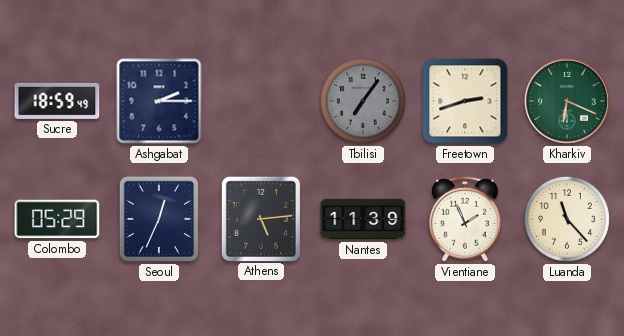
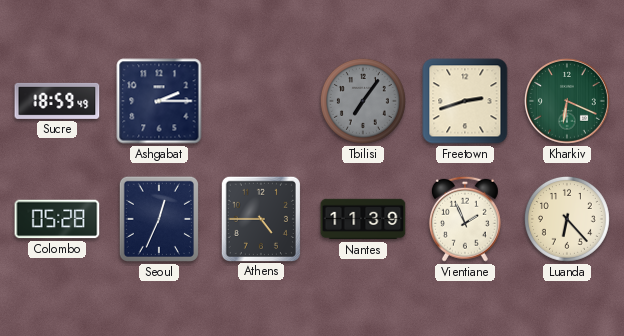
Colombo: 05:29 -> 05:28
Athens: 5:14 -> 4:45
Luanda: 11:23 -> 6:23
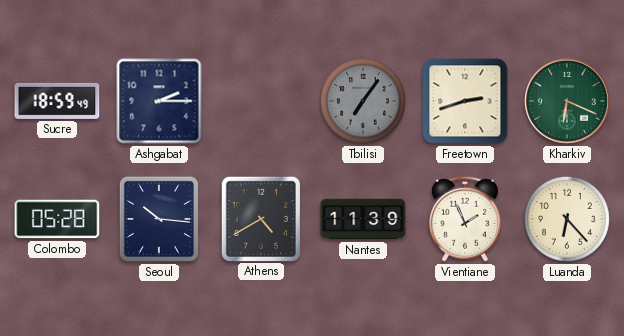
Seoul: 12:34 -> 10:16
Athens: 4:45 -> 4:40
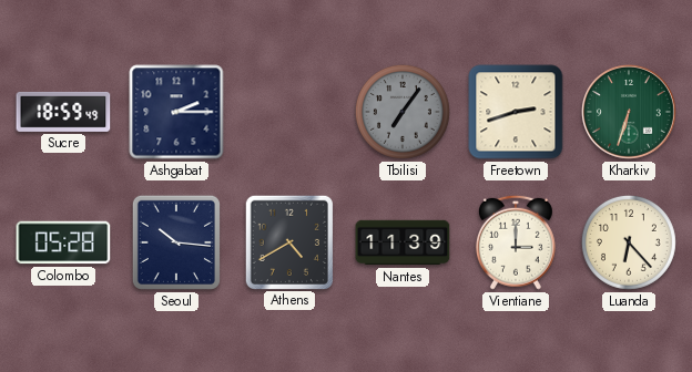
Kharkiv: 6:19 -> 6:33
Vientiane: 1:56 -> 3:00
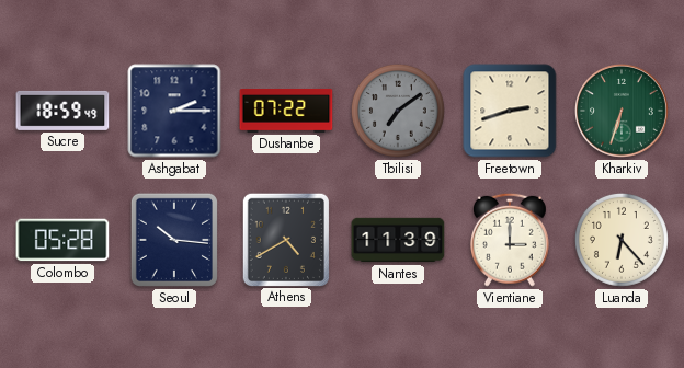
Dushanbe: none -> 07:22
Tbilisi: 7:06 -> 7:09
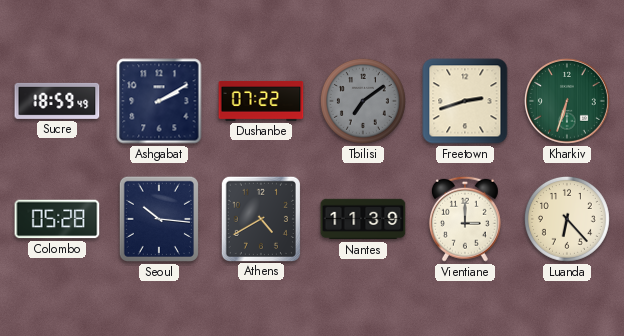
Ashgabat: 2:15 -> 2:10
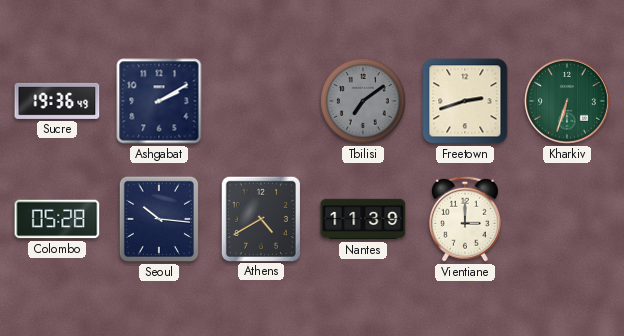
Sucre: 18:59 -> 19:36
Dushanbe: 07:22 -> none
Luanda: 6:23 -> none
